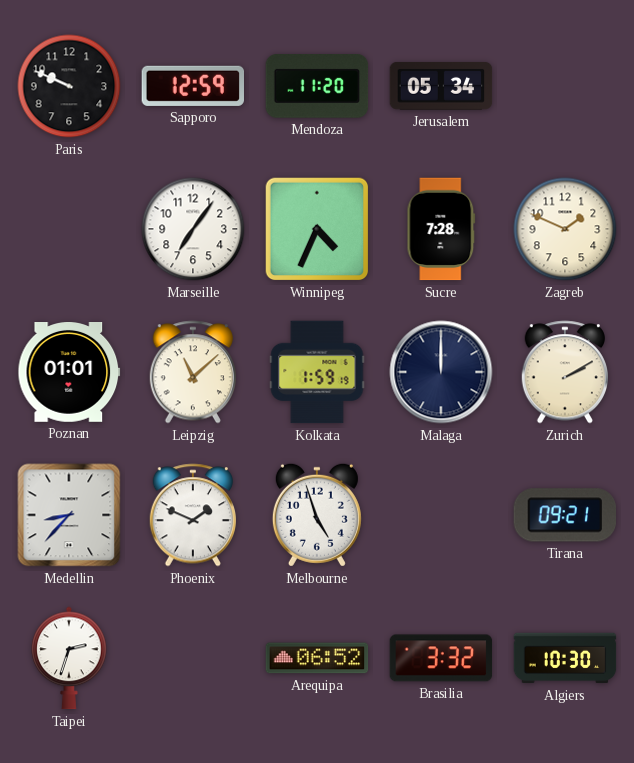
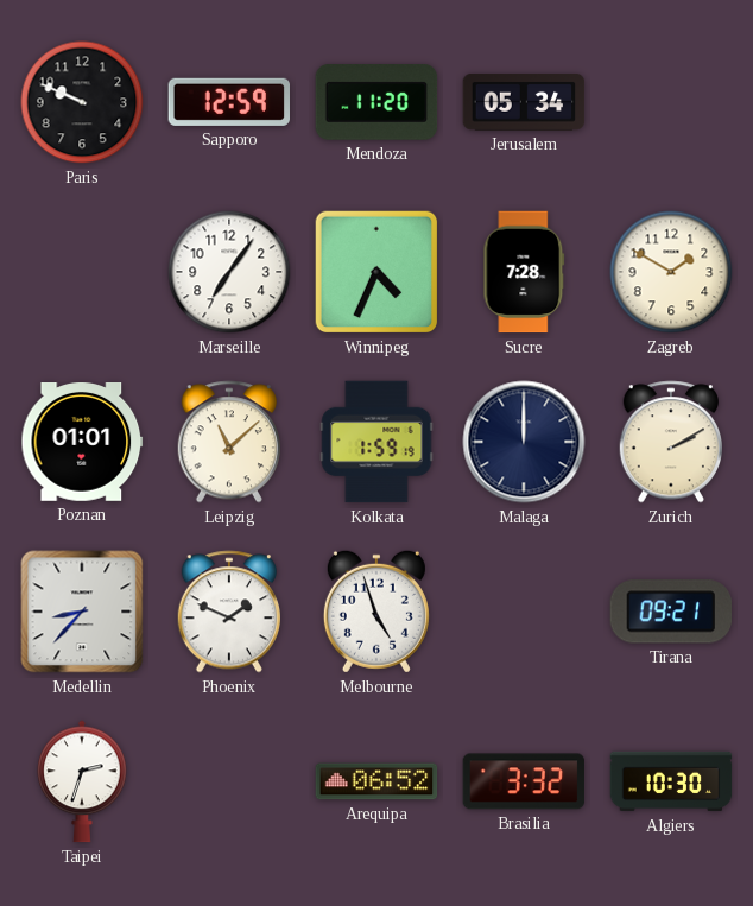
Zagreb: 1:49 -> 1:50
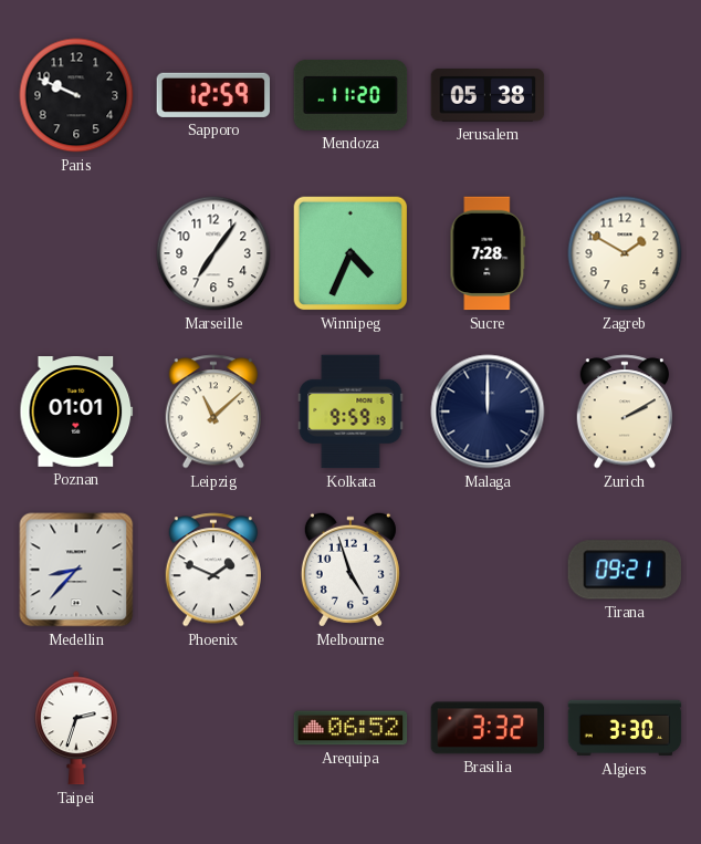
Jerusalem: 05:34 -> 05:38
Kolkata: 1:59 -> 9:59
Algiers: 10:30 -> 3:30
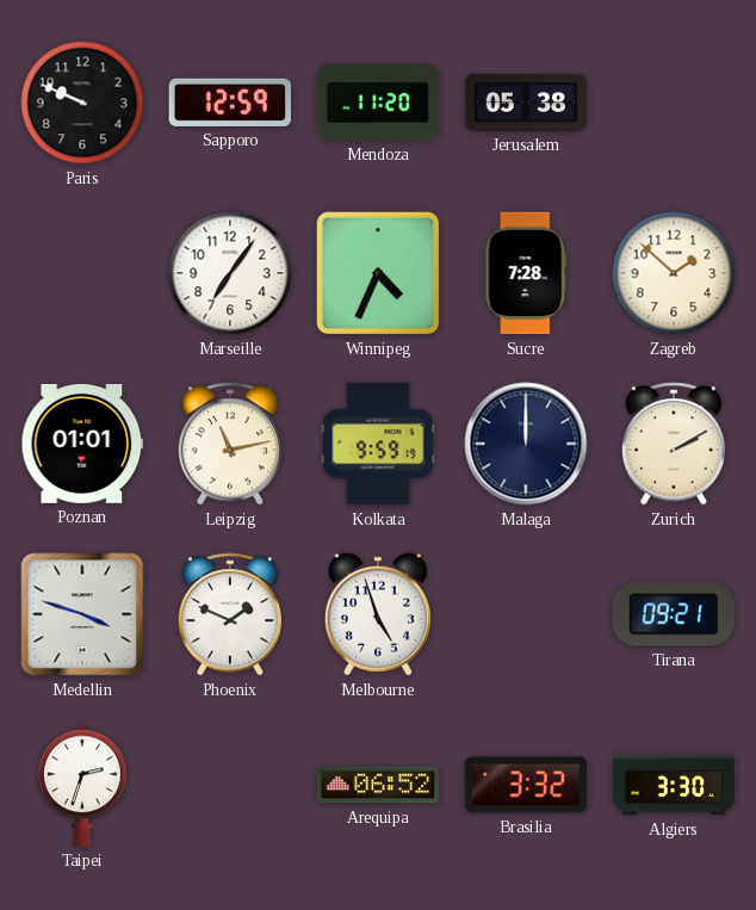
Zagreb: 1:50 -> 1:52
Leipzig: 11:08 -> 11:13
Medellin: 8:37 -> 3:48
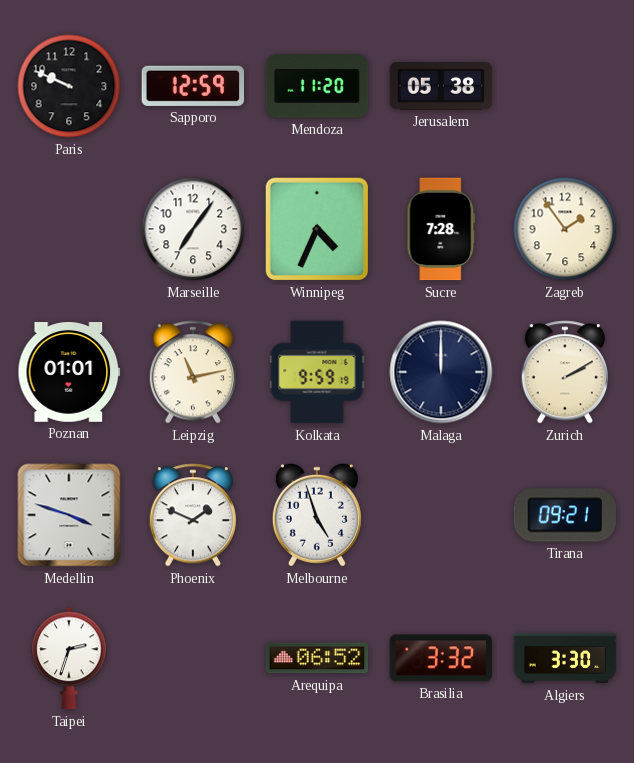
Zagreb: 1:52 -> 1:54
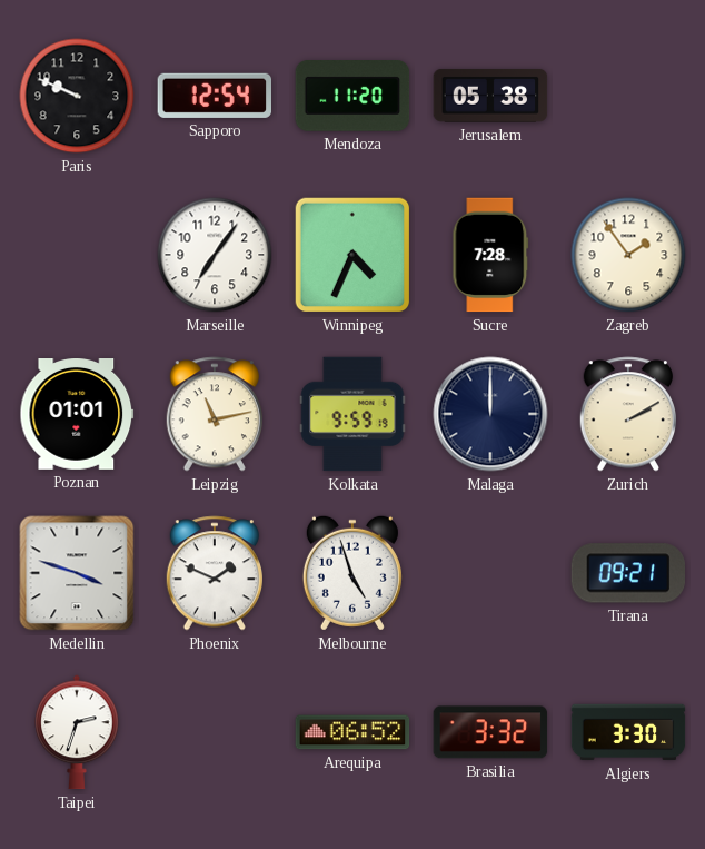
Sapporo: 12:59 -> 12:54
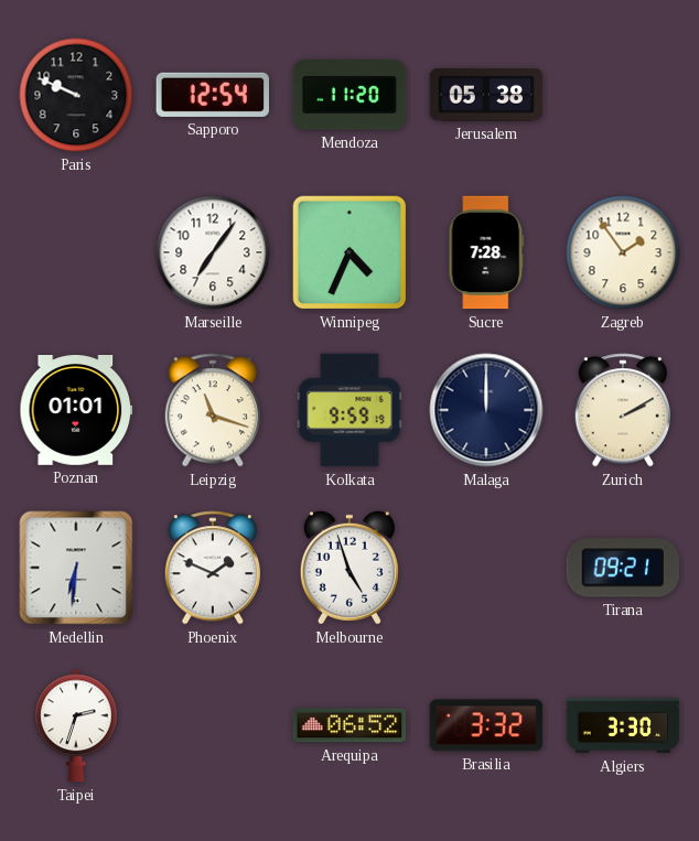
Leipzig: 11:13 -> 11:18
Medellin: 3:48 -> 6:31
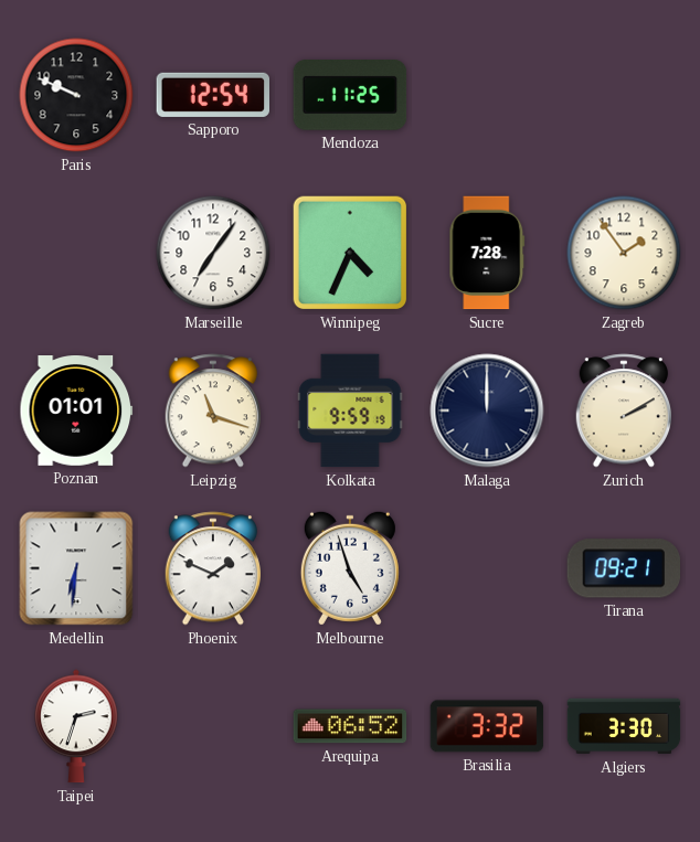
Mendoza: 11:20 -> 11:25
Jerusalem: 05:38 -> none
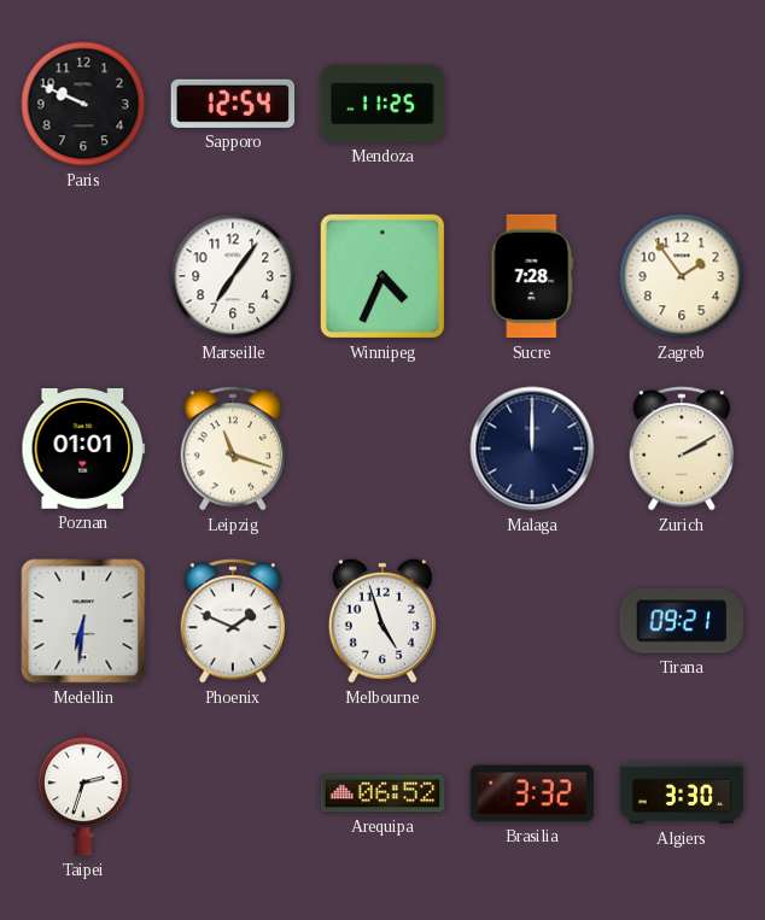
Kolkata: 9:59 -> none
